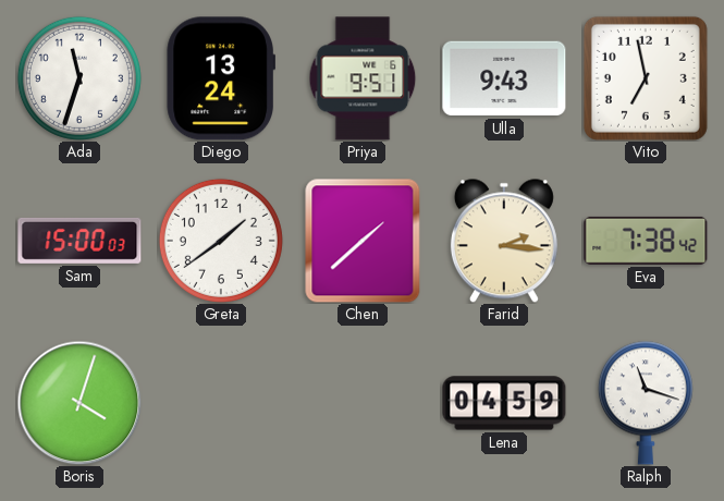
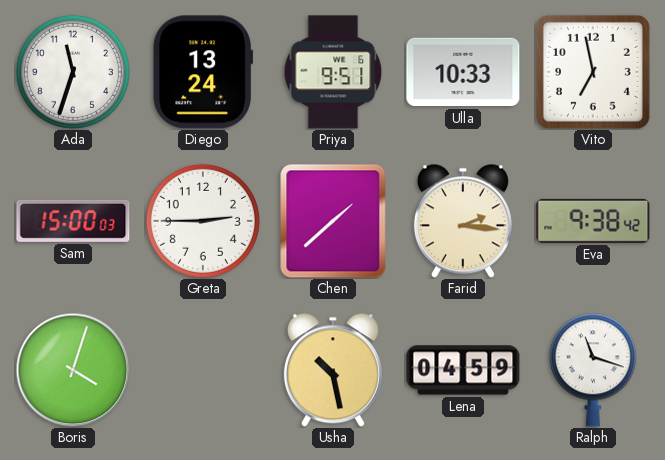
Ulla: 9:43 -> 10:33
Greta: 1:39 -> 2:45
Eva: 7:38 -> 9:38
Usha: none -> 10:28
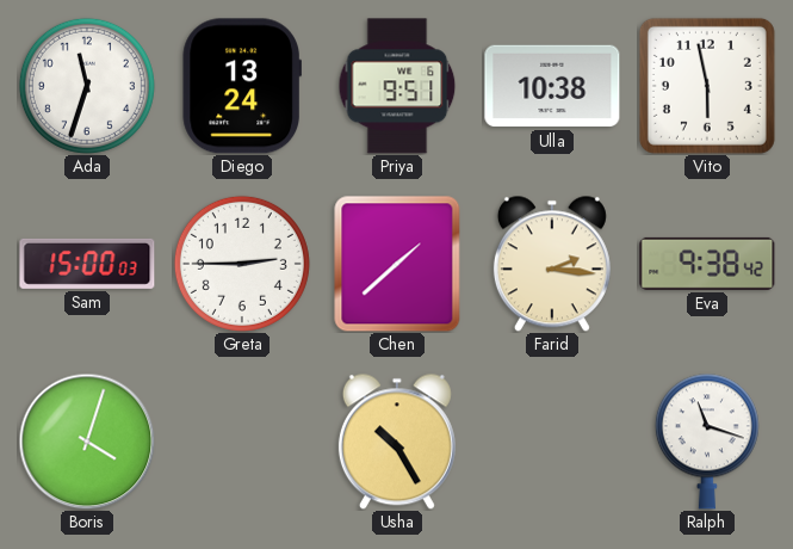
Ulla: 10:33 -> 10:38
Vito: 6:58 -> 5:58
Usha: 10:28 -> 10:25
Lena: 04:59 -> none
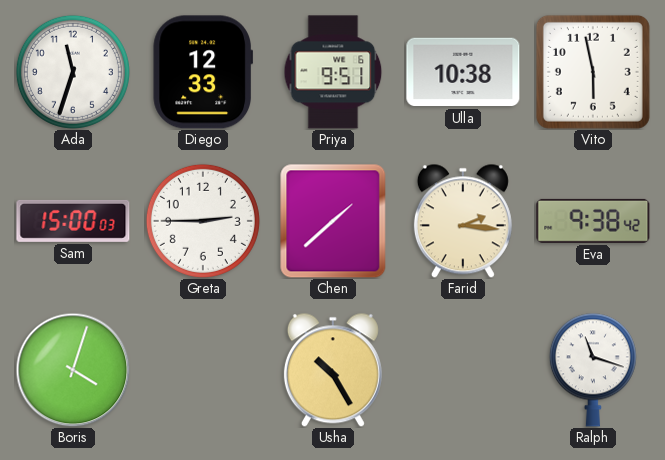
Diego: 13:24 -> 12:33
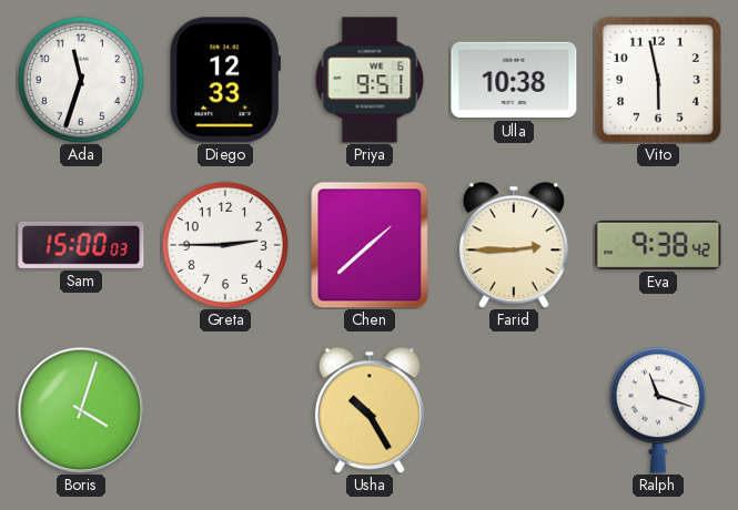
Farid: 2:16 -> 2:45
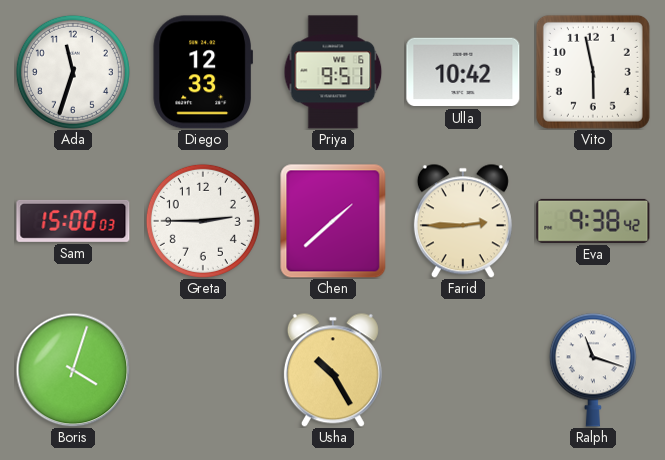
Ulla: 10:38 -> 10:42
